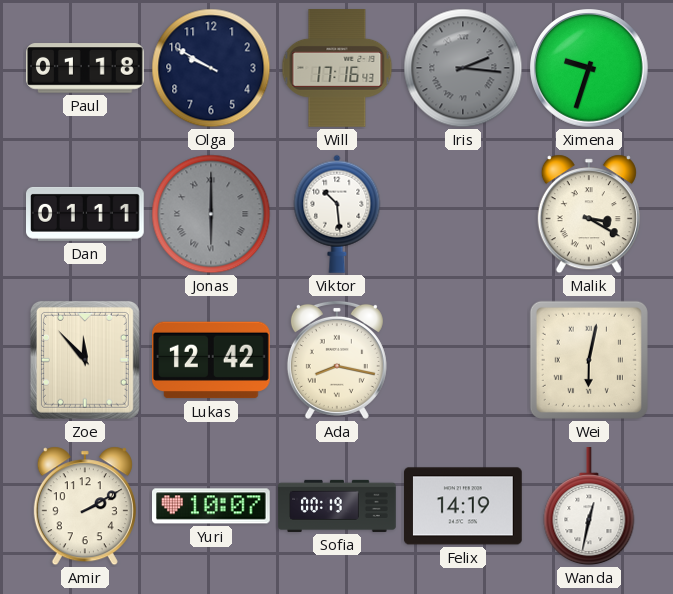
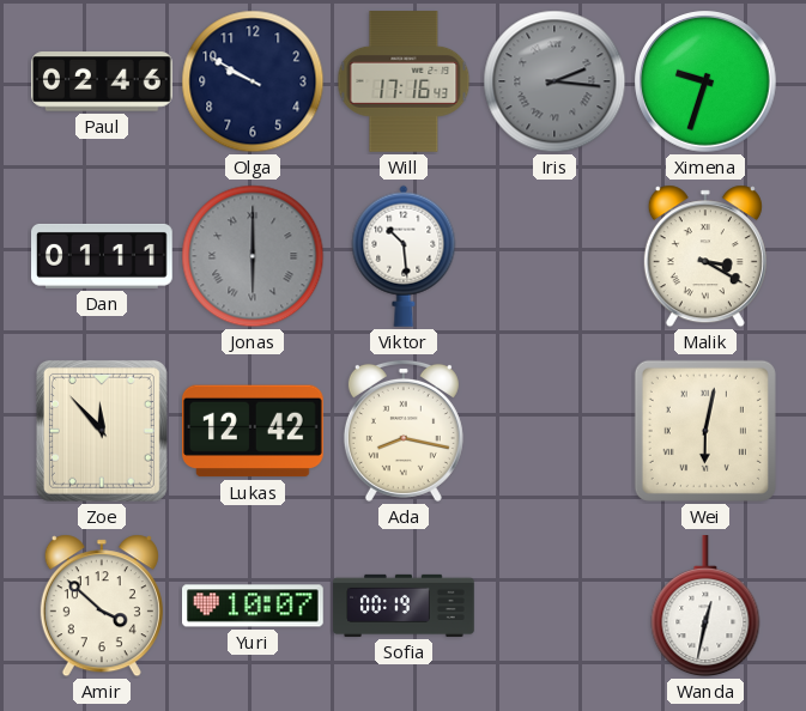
Paul: 01:18 -> 02:46
Amir: 2:10 -> 3:52
Felix: 14:19 -> none
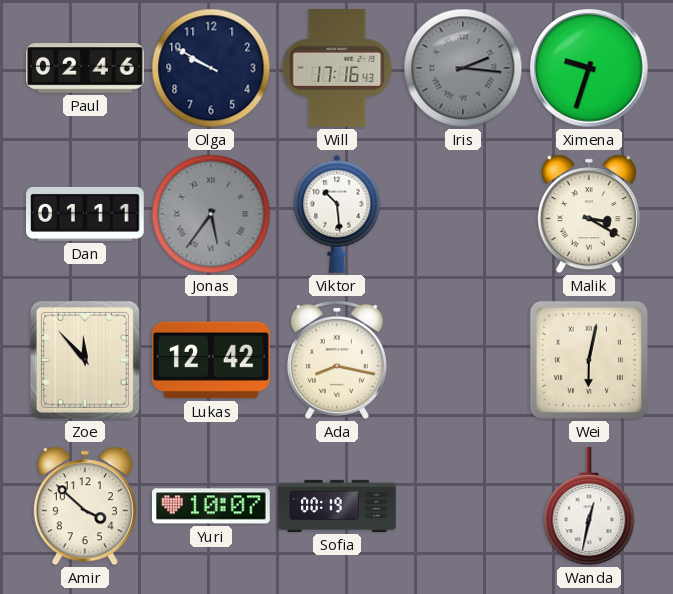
Jonas: 6:00 -> 5:36
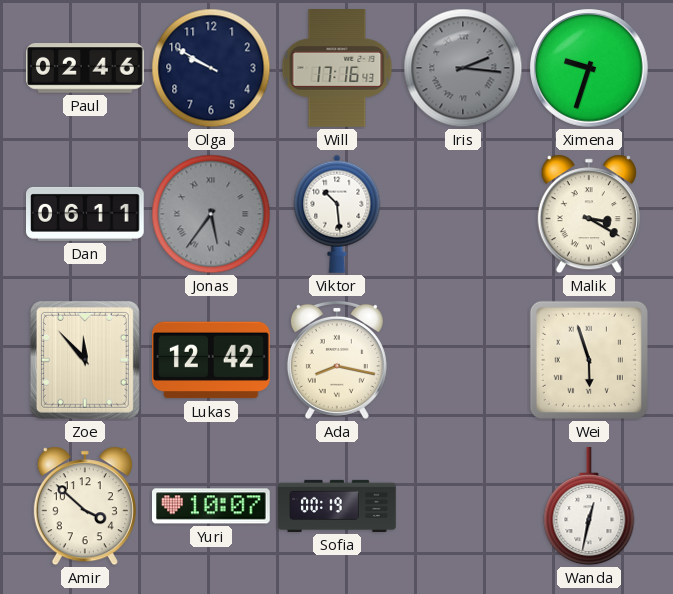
Dan: 01:11 -> 06:11
Wei: 6:02 -> 5:57
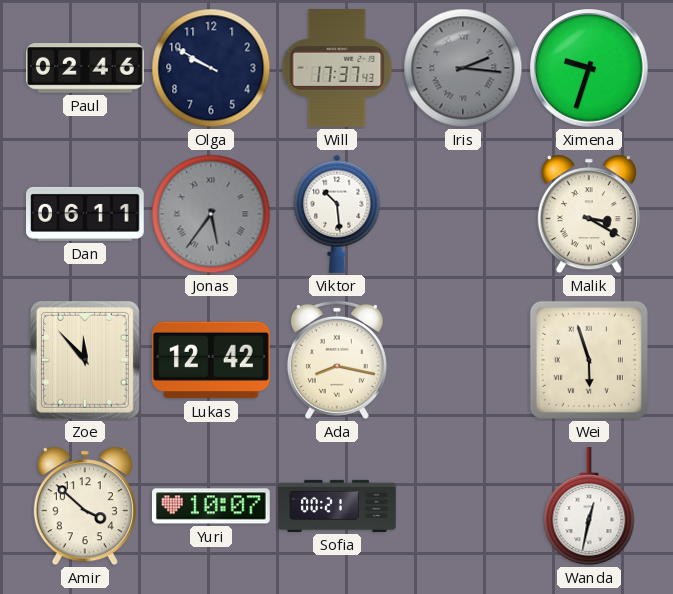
Will: 17:16 -> 17:37
Sofia: 00:19 -> 00:21
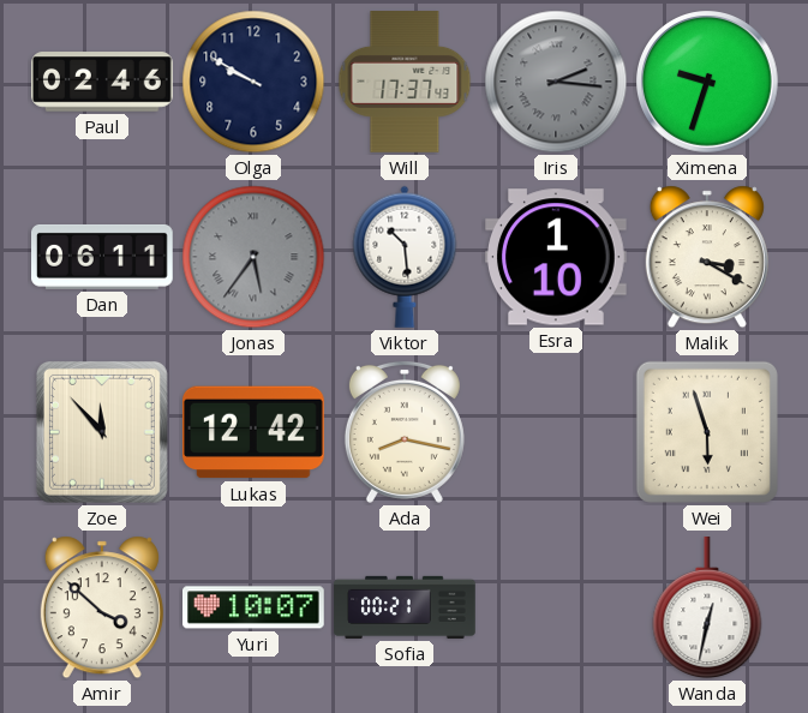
Esra: none -> 1:10
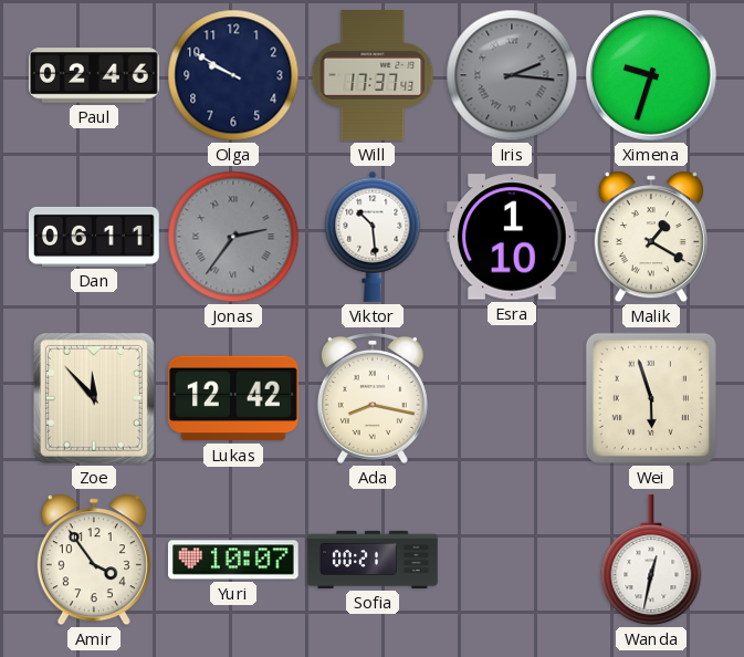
Jonas: 5:36 -> 2:36
Malik: 3:20 -> 1:20
Amir: 3:52 -> 3:54
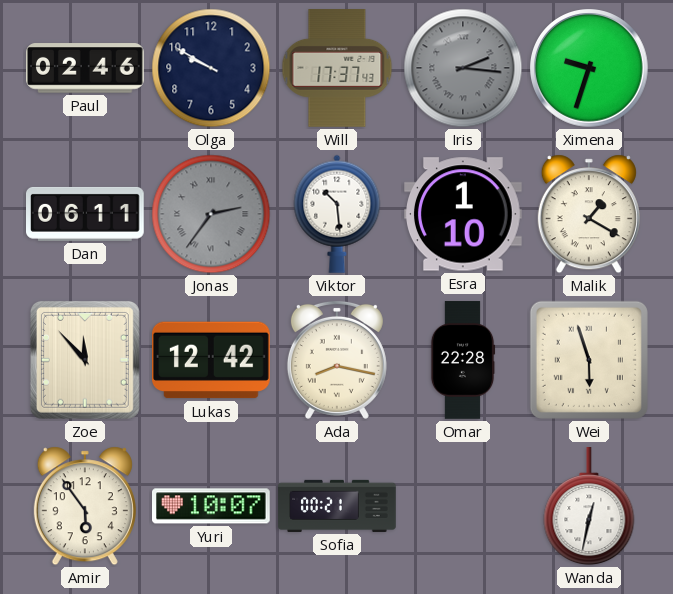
Omar: none -> 22:28
Amir: 3:54 -> 5:54
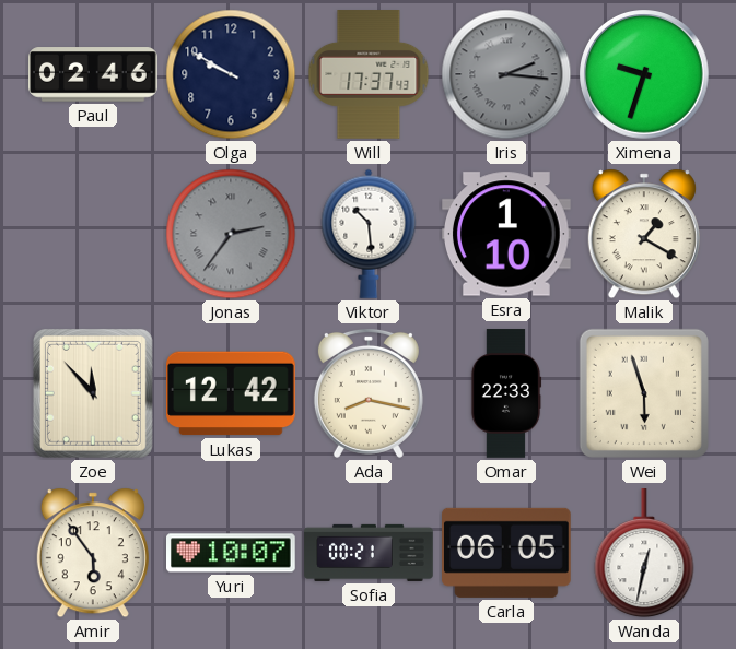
Dan: 06:11 -> none
Omar: 22:28 -> 22:33
Carla: none -> 06:05
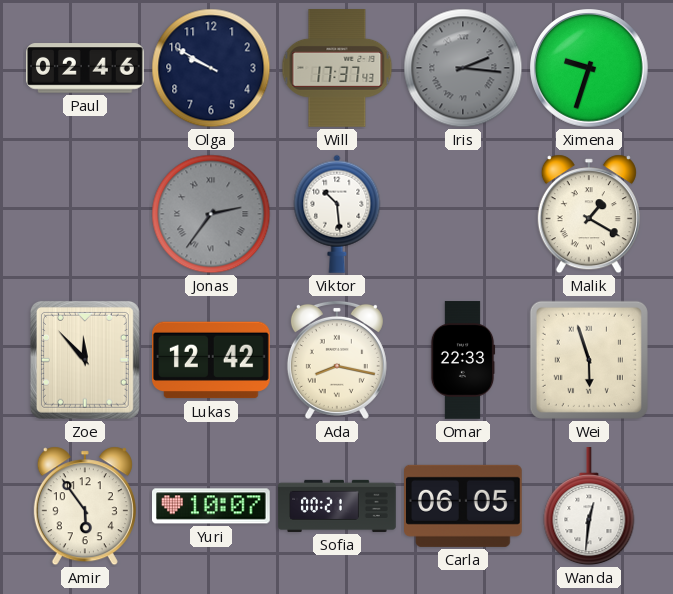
Esra: 1:10 -> none
Wanda: 12:32 -> 12:31
